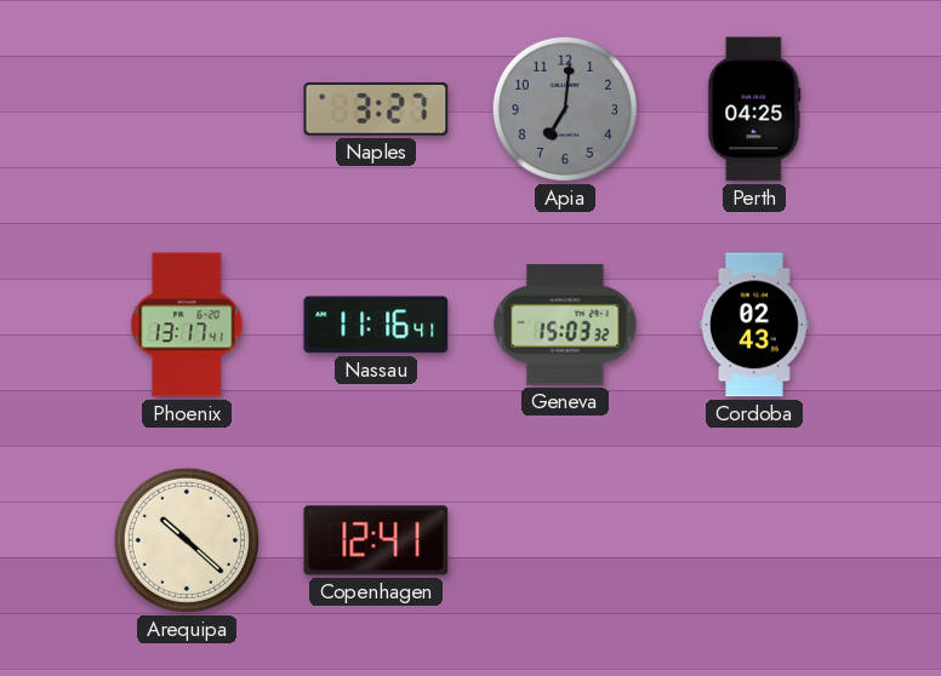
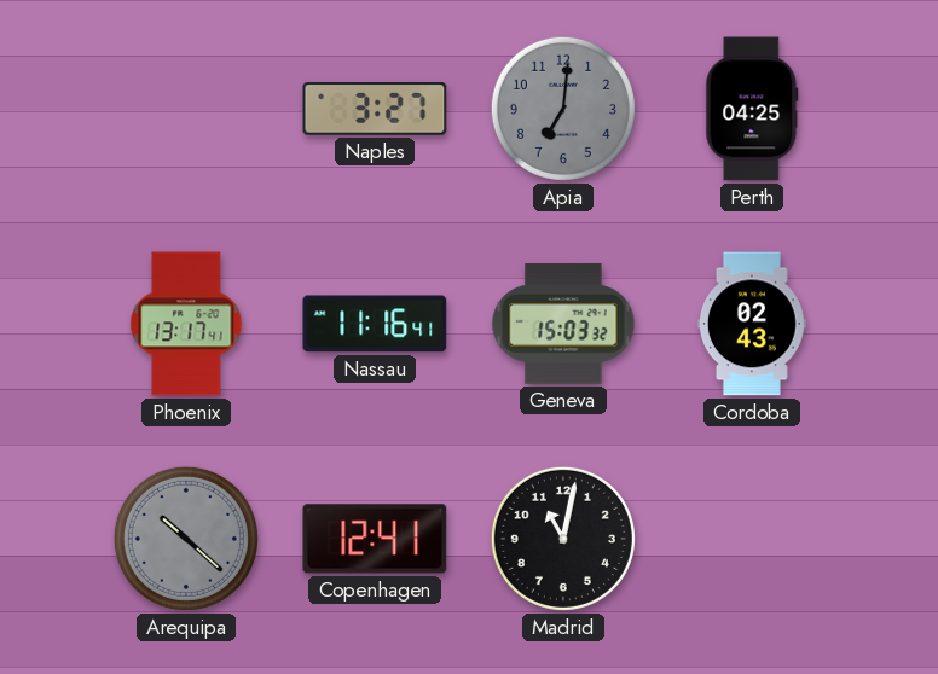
Arequipa dial: cream -> grey
Madrid: none -> 11:02
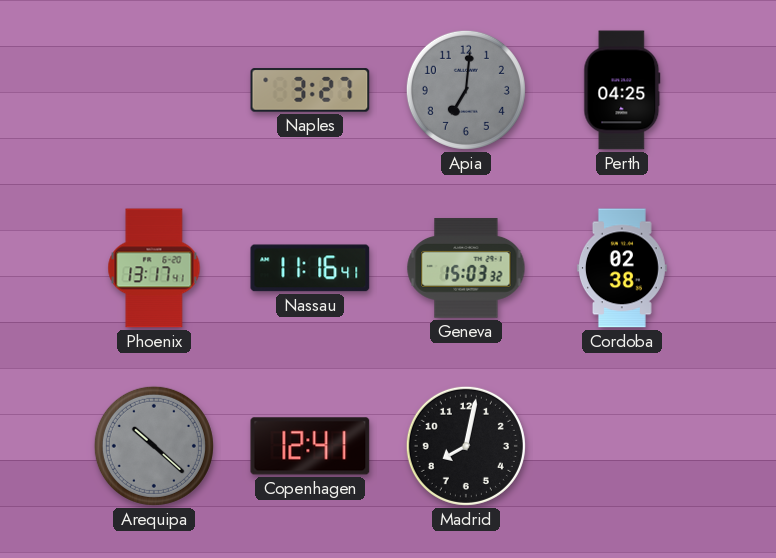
Cordoba: 02:43 -> 02:38
Madrid: 11:02 -> 8:02
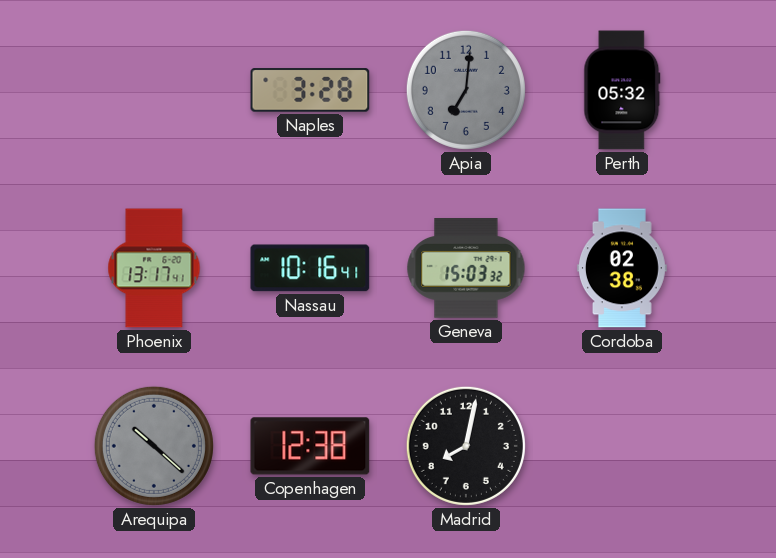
Naples: 3:27 -> 3:28
Perth: 04:25 -> 05:32
Nassau: 11:16 -> 10:16
Copenhagen: 12:41 -> 12:38
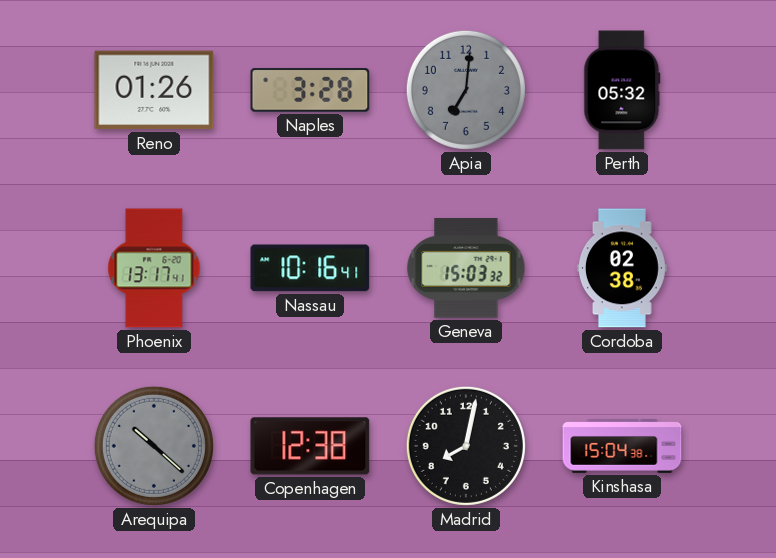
Reno: none -> 01:26
Kinshasa: none -> 15:04
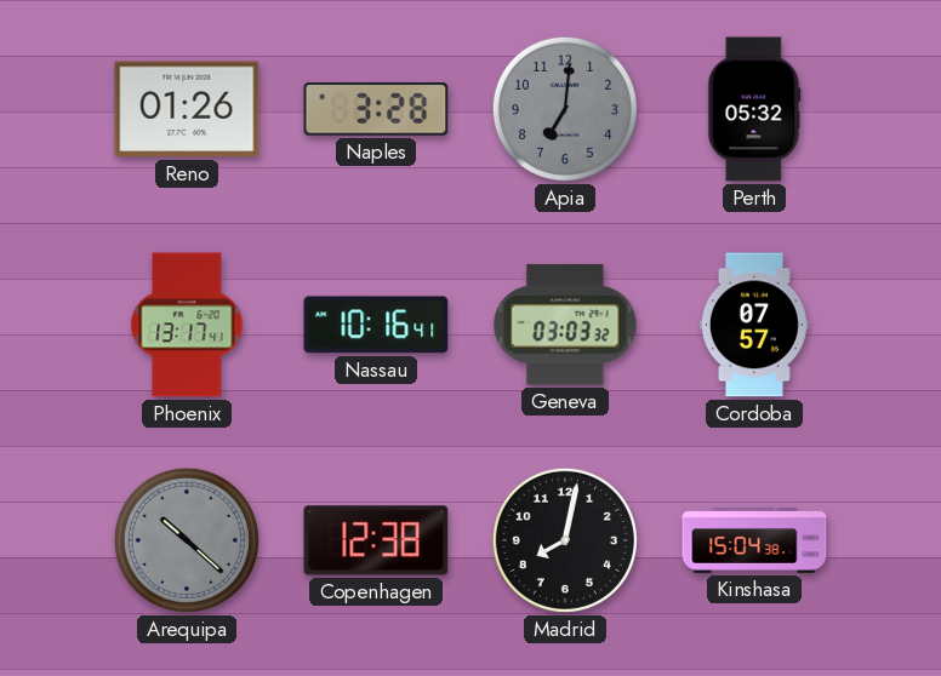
Geneva: 15:03 -> 03:03
Cordoba: 02:38 -> 07:57
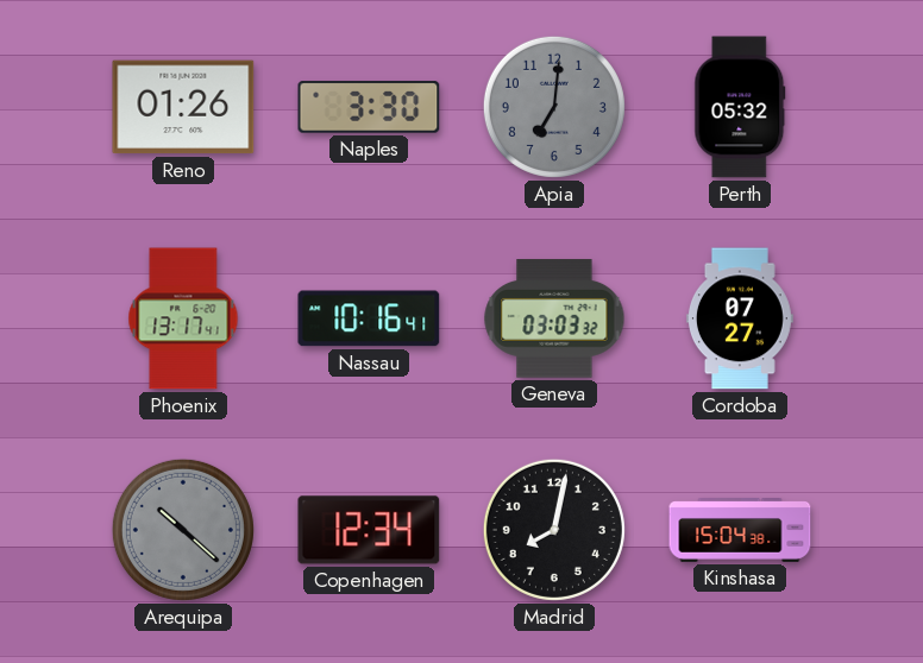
Naples: 3:28 -> 3:30
Cordoba: 07:57 -> 07:27
Copenhagen: 12:38 -> 12:34
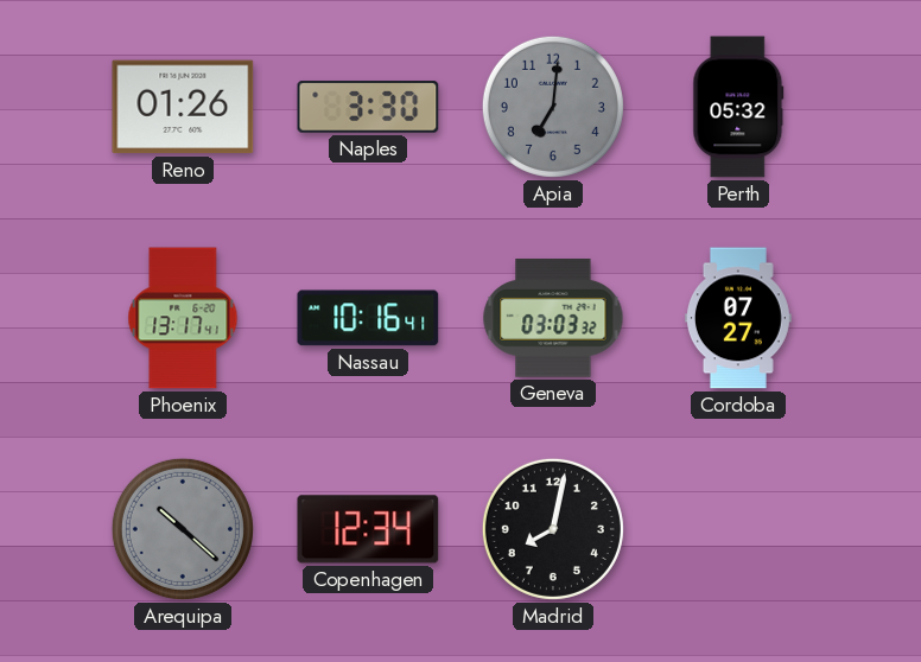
Kinshasa: 15:04 -> none
